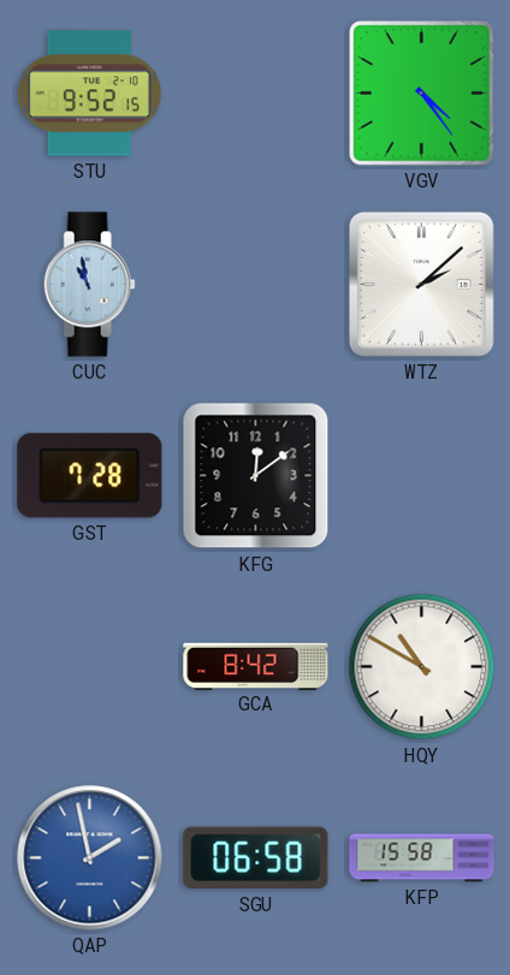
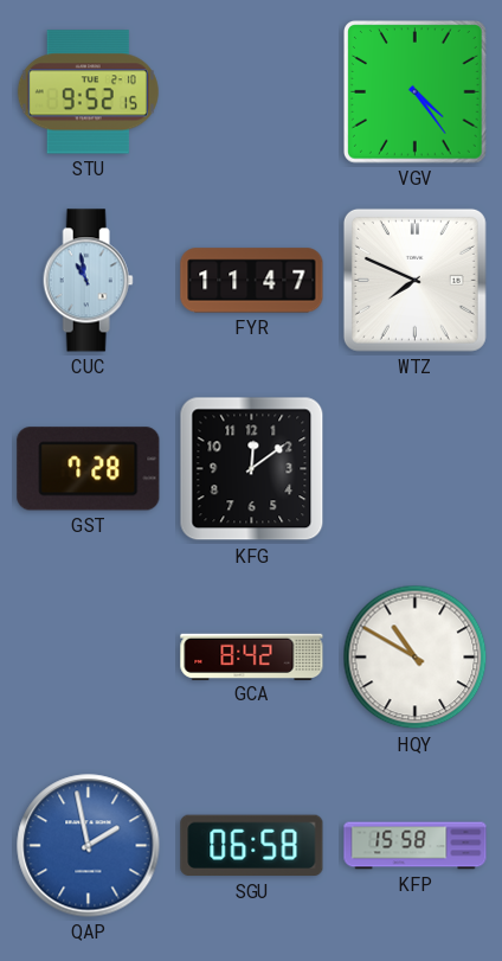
FYR: none -> 11:47
WTZ: 2:08 -> 7:49
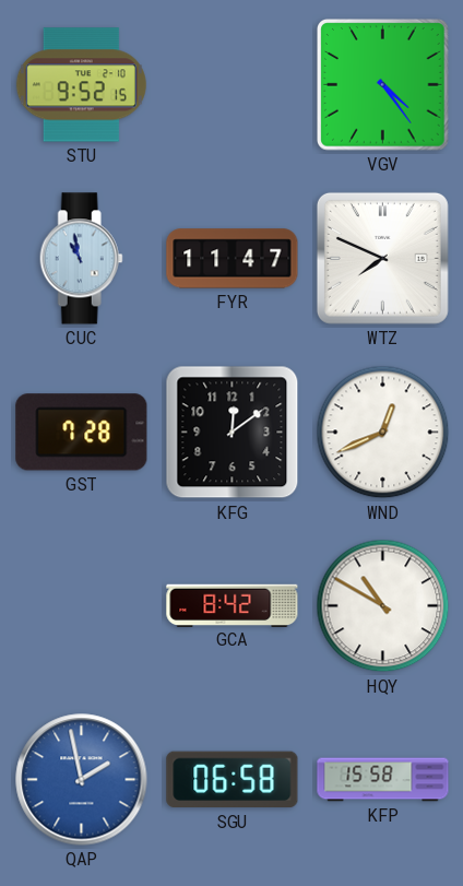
WND: none -> 12:41
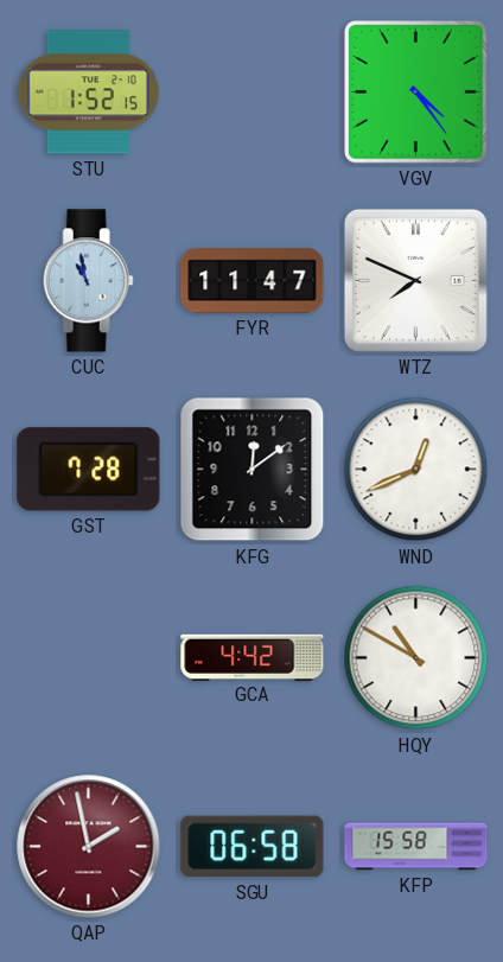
STU: 9:52 -> 1:52
GCA: 8:42 -> 4:42
QAP dial: blue -> burgundy
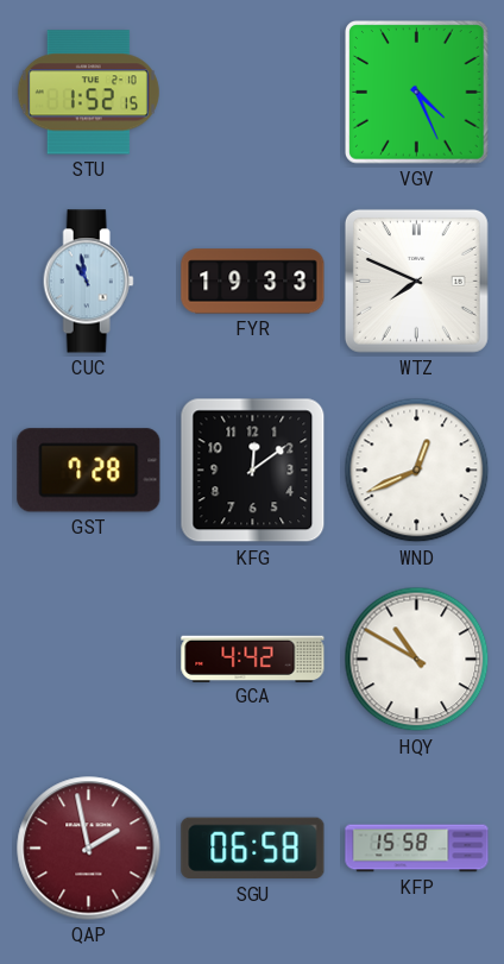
VGV: 4:24 -> 4:26
FYR: 11:47 -> 19:33
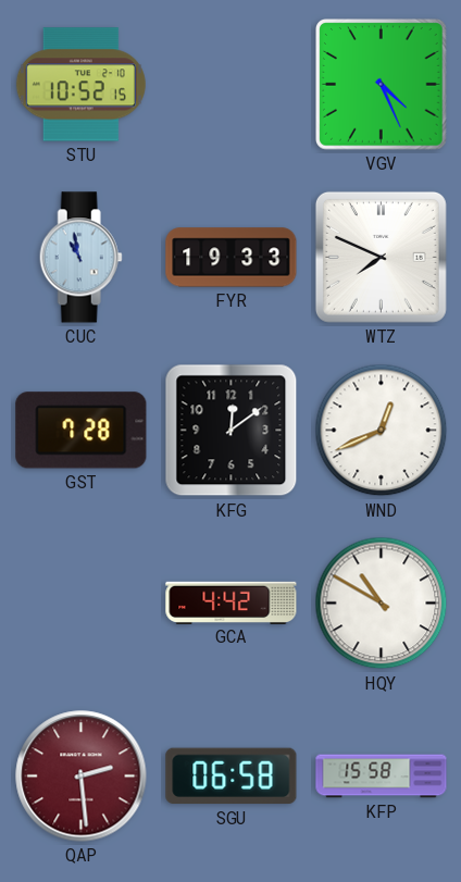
STU: 1:52 -> 10:52
QAP: 1:58 -> 2:29
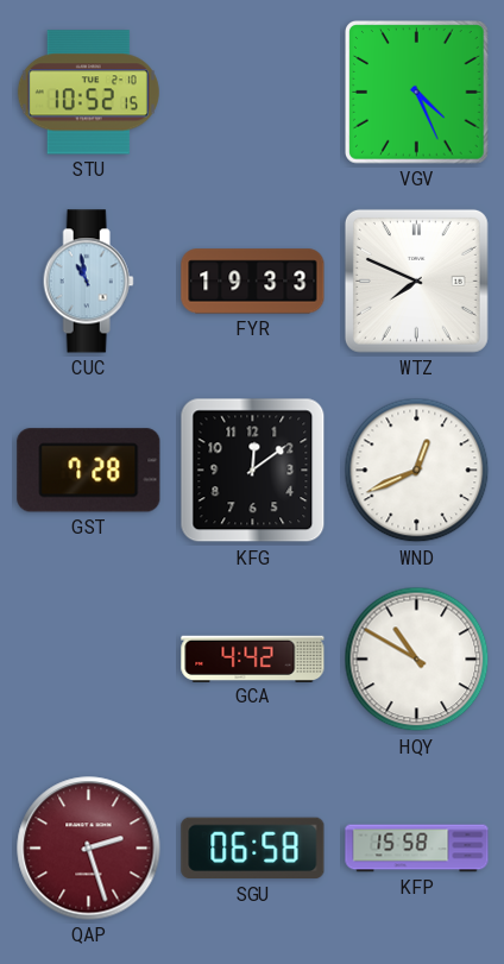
QAP: 2:29 -> 2:27
